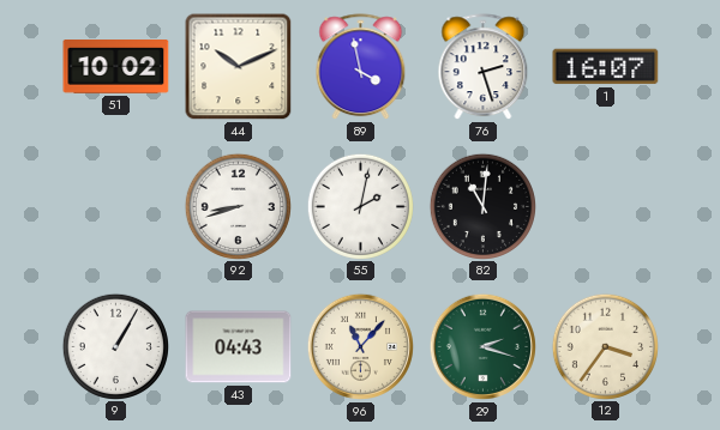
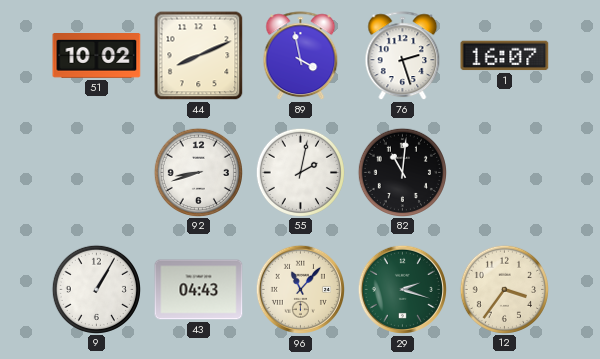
44: 10:11 -> 8:11
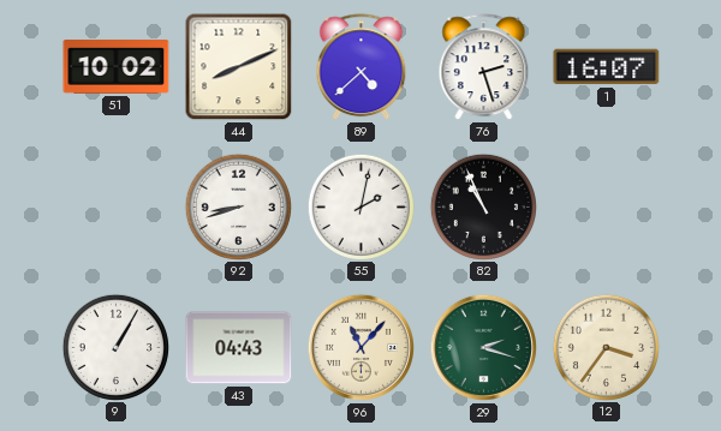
89: 3:58 -> 4:38
82: 11:01 -> 10:56
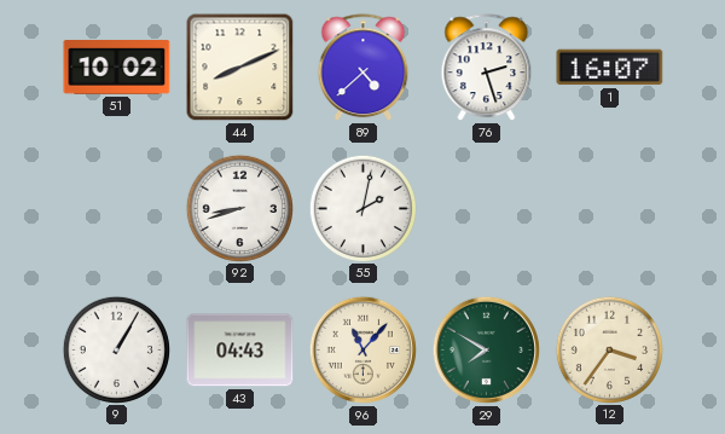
82: 10:56 -> none
29: 2:18 -> 7:50
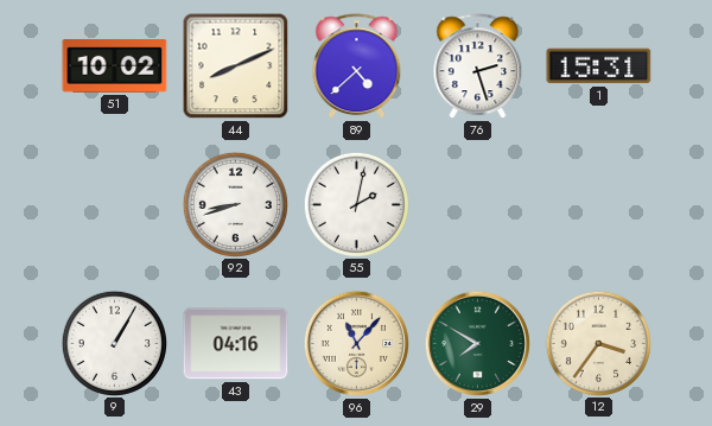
1: 16:07 -> 15:31
43: 04:43 -> 04:16
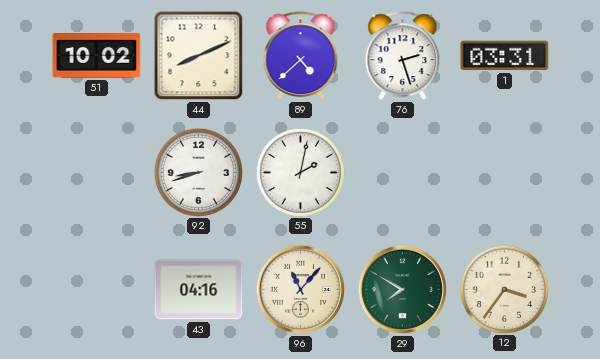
1: 15:31 -> 03:31
9: 1:05 -> none
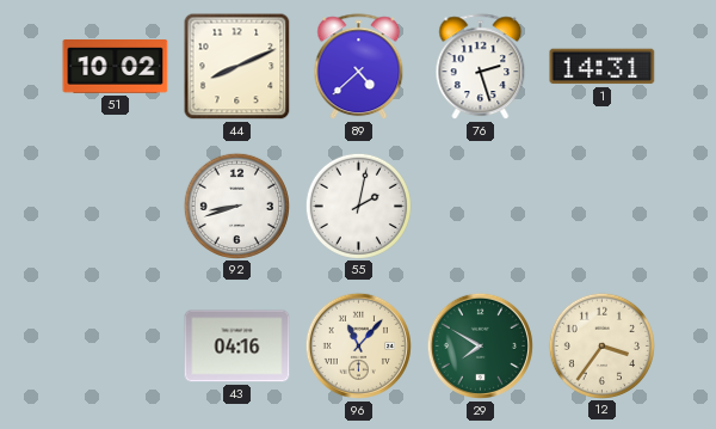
1: 03:31 -> 14:31
